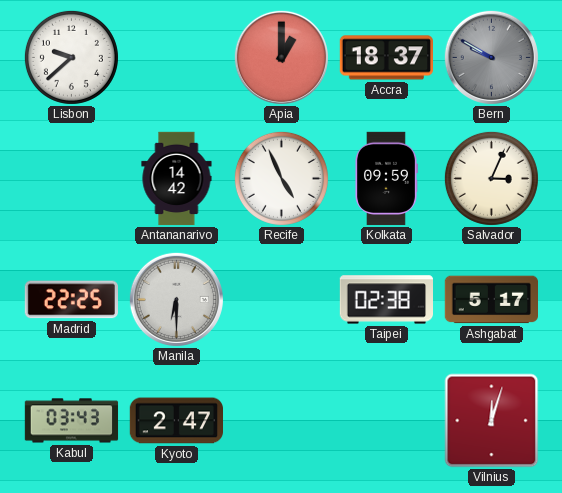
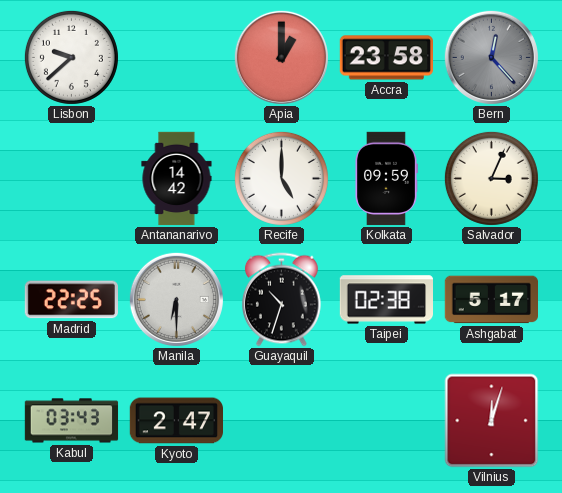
Accra: 18:37 -> 23:58
Bern: 9:50 -> 12:23
Recife: 4:56 -> 5:00
Guayaquil: none -> 10:33
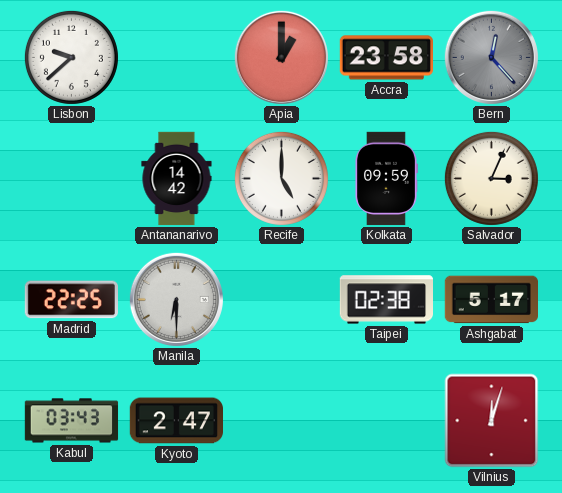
Guayaquil: 10:33 -> none
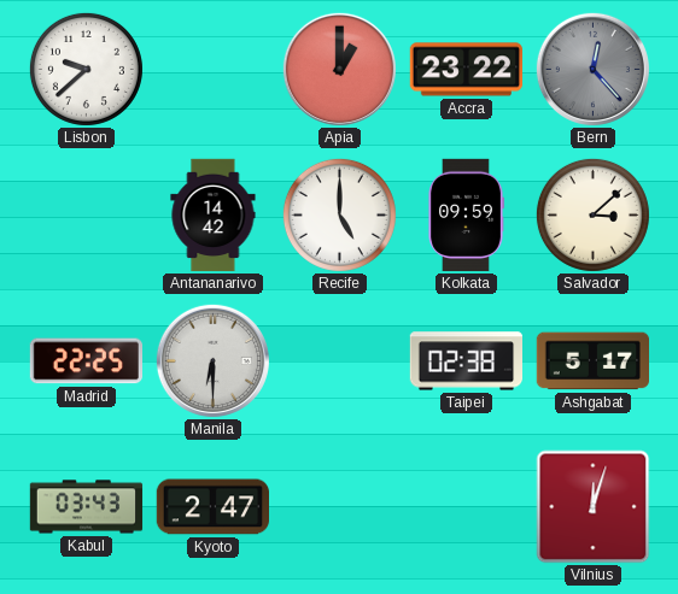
Accra: 23:58 -> 23:22
Salvador: 3:04 -> 3:08
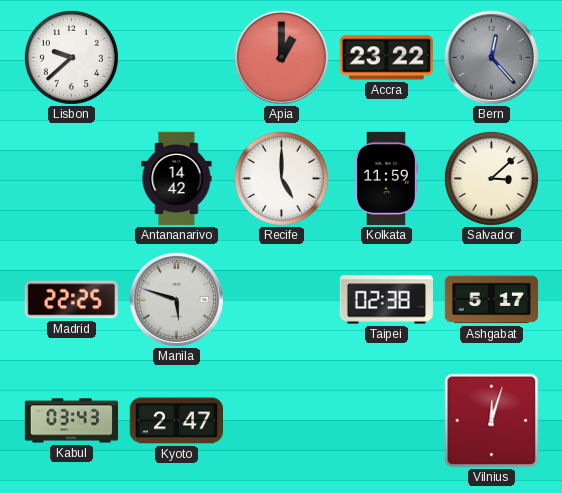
Kolkata: 09:59 -> 11:59
Manila: 6:30 -> 5:48
